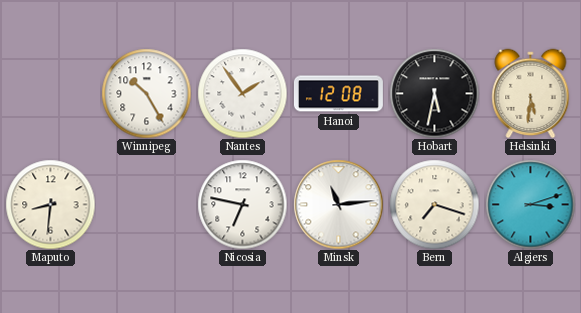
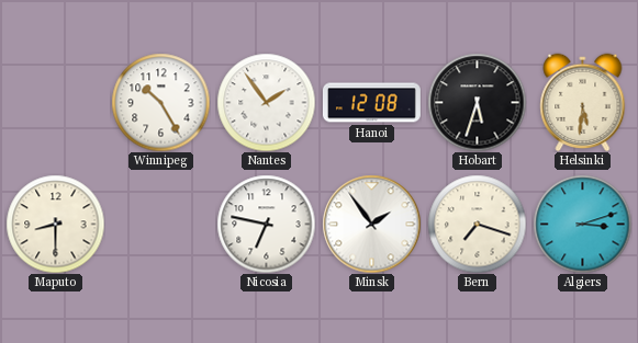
Hobart: 5:32 -> 5:33
Maputo: 8:31 -> 8:30
Minsk: 11:14 -> 1:54
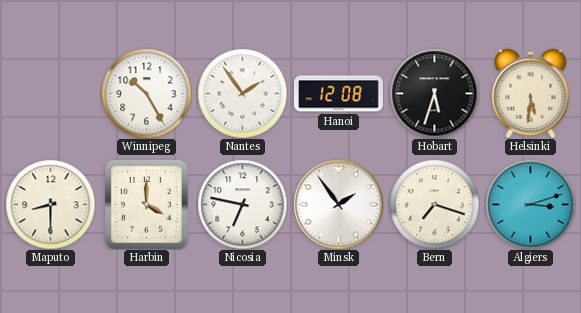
Harbin: none -> 4:00
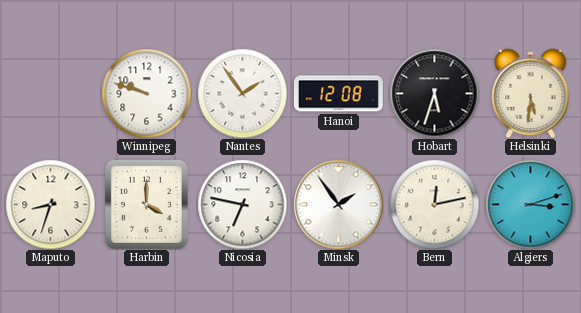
Winnipeg: 10:25 -> 9:48
Maputo: 8:30 -> 8:33
Bern: 7:18 -> 12:13
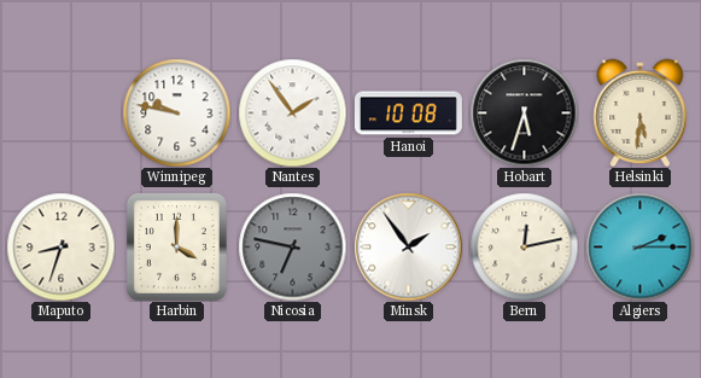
Winnipeg: 9:48 -> 9:47
Hanoi: 12:08 -> 10:08
Nicosia dial: white -> grey
Algiers: 3:12 -> 2:15
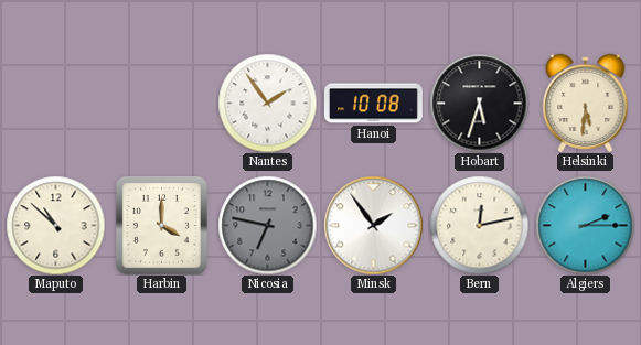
Winnipeg: 9:47 -> none
Maputo: 8:33 -> 10:52
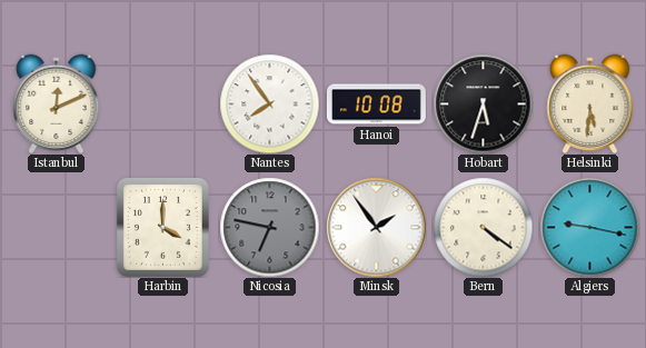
Istanbul: none -> 12:11
Nantes: 1:54 -> 7:54
Maputo: 10:52 -> none
Bern: 12:13 -> 4:21
Algiers: 2:15 -> 9:17
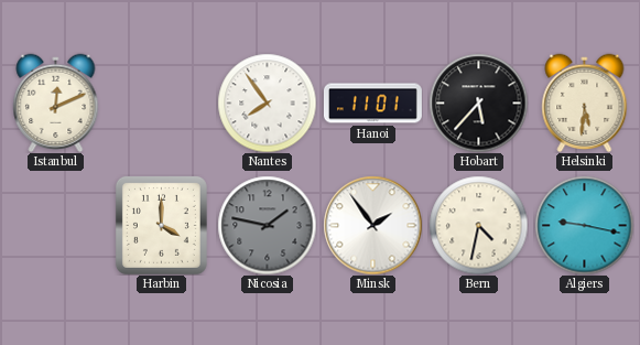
Hanoi: 10:08 -> 11:01
Hobart: 5:33 -> 5:37
Nicosia: 6:47 -> 1:47
Bern: 4:21 -> 4:32
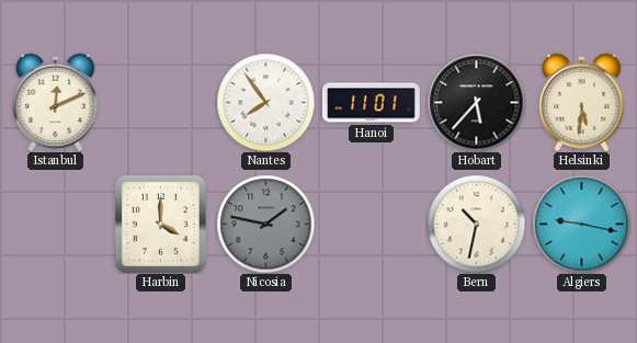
Minsk: 1:54 -> none
Bern: 4:32 -> 10:32
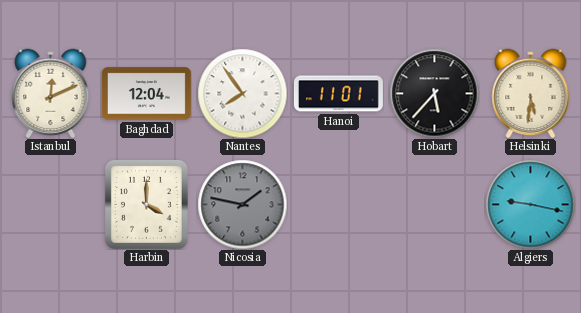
Baghdad: none -> 12:04
Bern: 10:32 -> none
